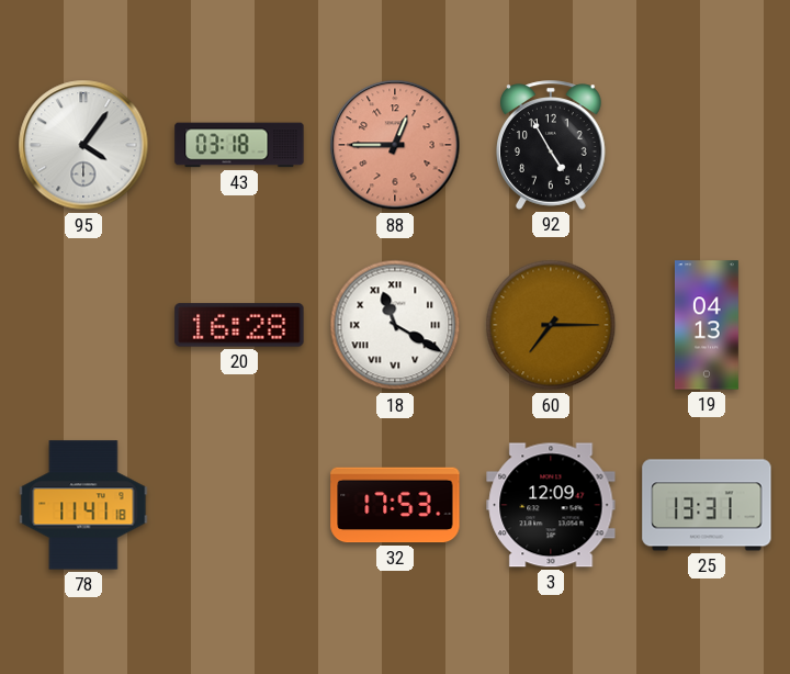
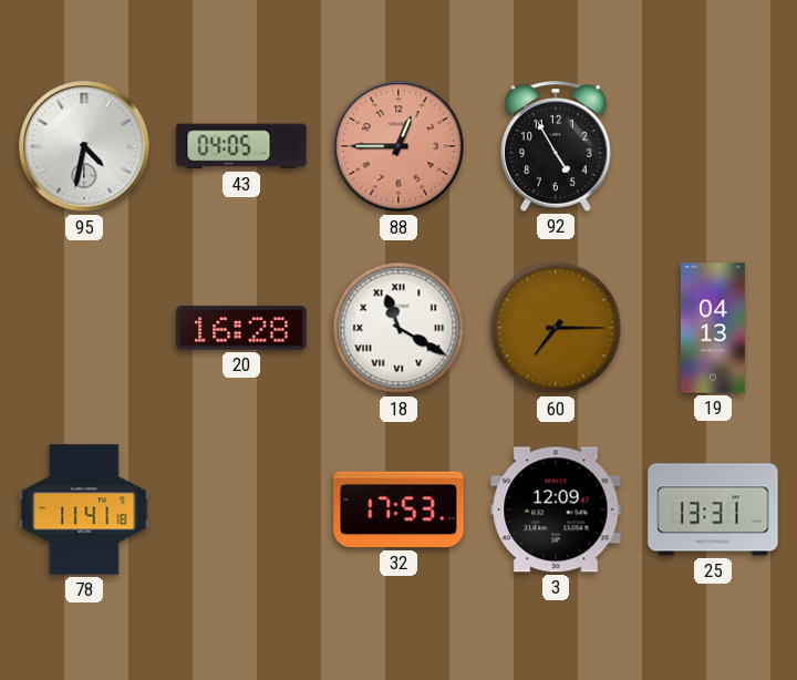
95: 4:06 -> 4:32
43: 03:18 -> 04:05
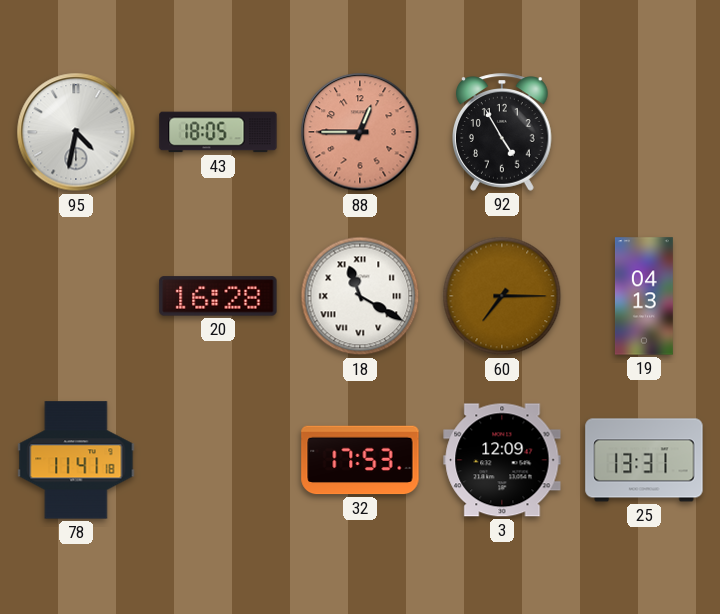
43: 04:05 -> 18:05
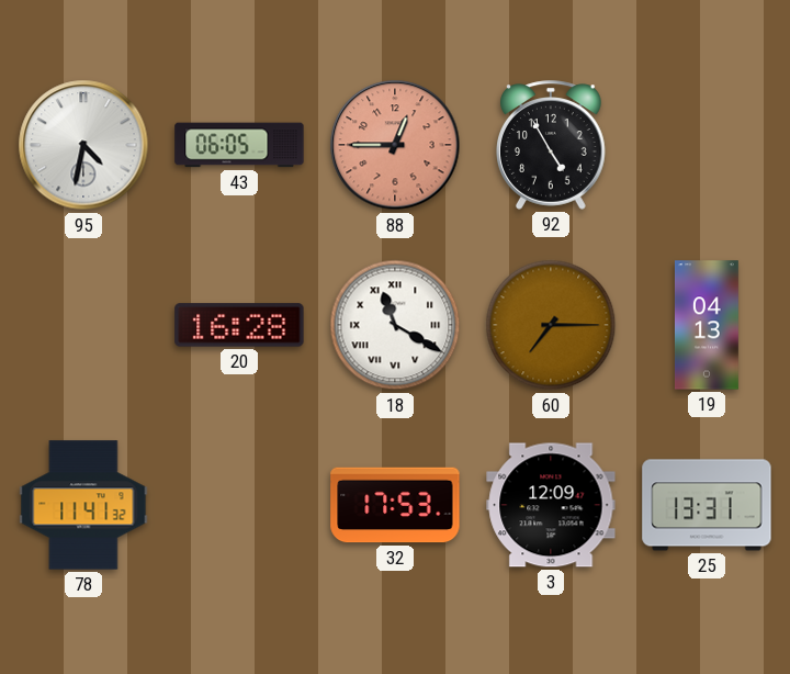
43: 18:05 -> 06:05
78: 11:41:18 -> 11:41:32
